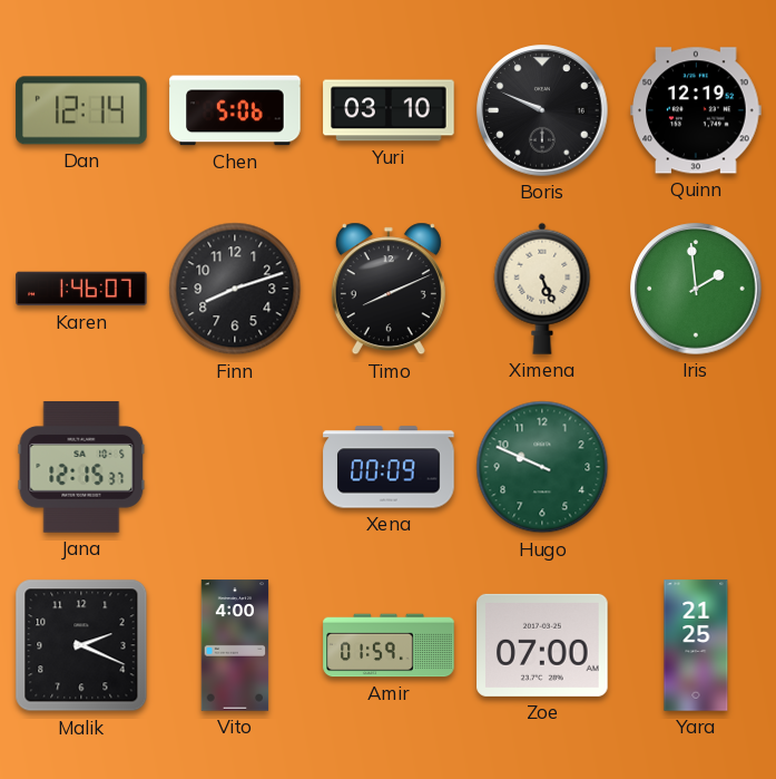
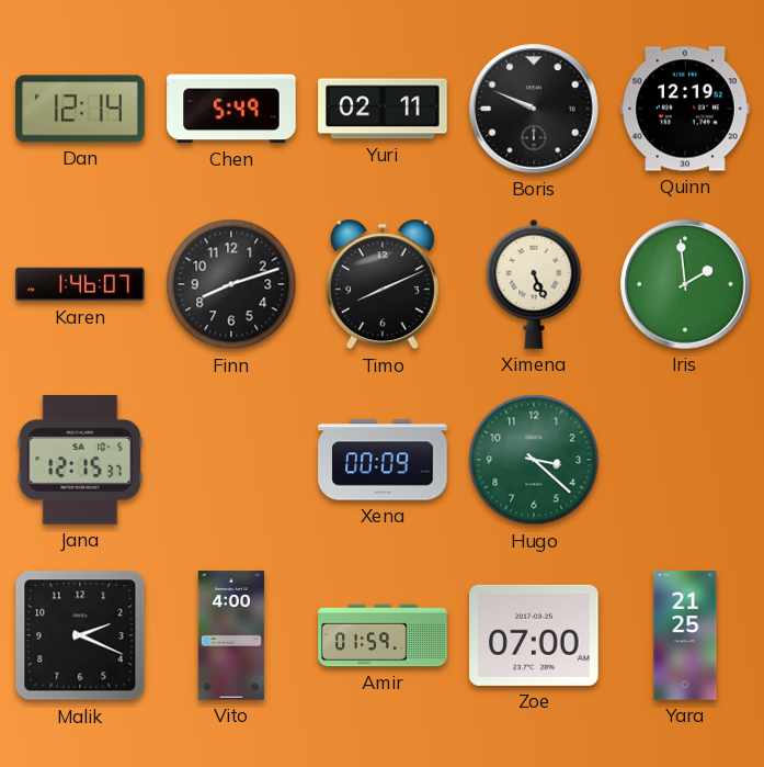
Chen: 5:06 -> 5:49
Yuri: 03:10 -> 02:11
Hugo: 9:49 -> 3:22
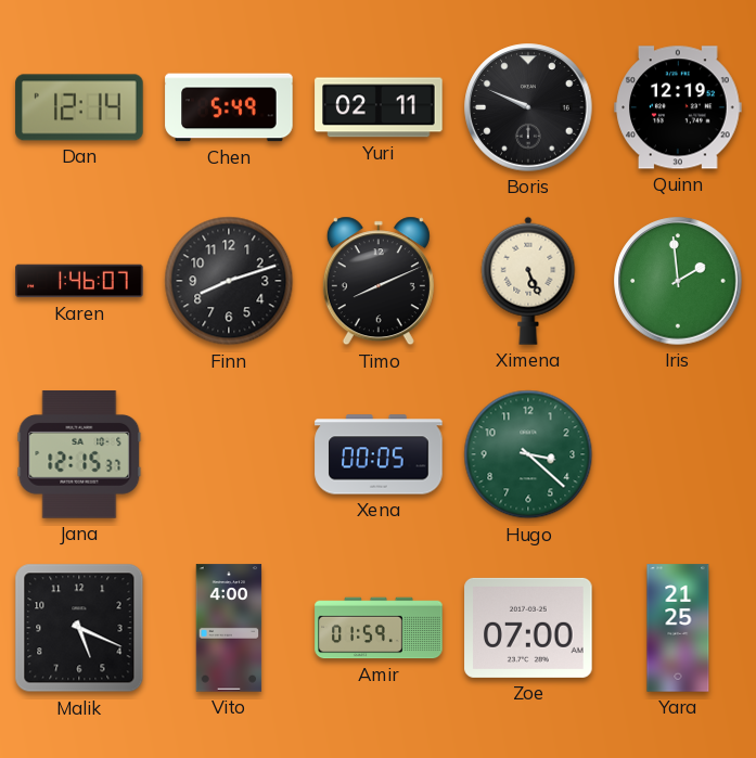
Xena: 00:09 -> 00:05
Malik: 2:19 -> 5:19
